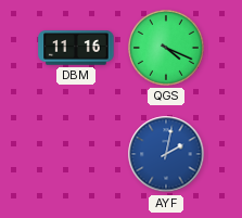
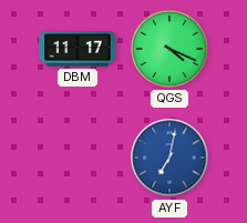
DBM: 11:16 -> 11:17
AYF: 2:02 -> 7:02
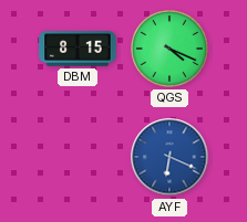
DBM: 11:17 -> 8:15
AYF: 7:02 -> 6:19
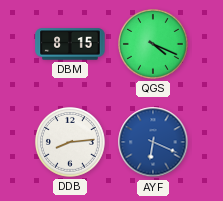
DDB: none -> 8:14
